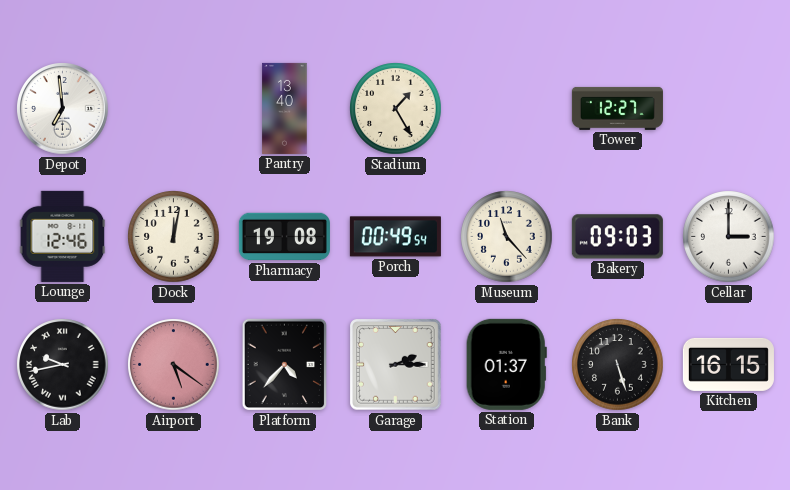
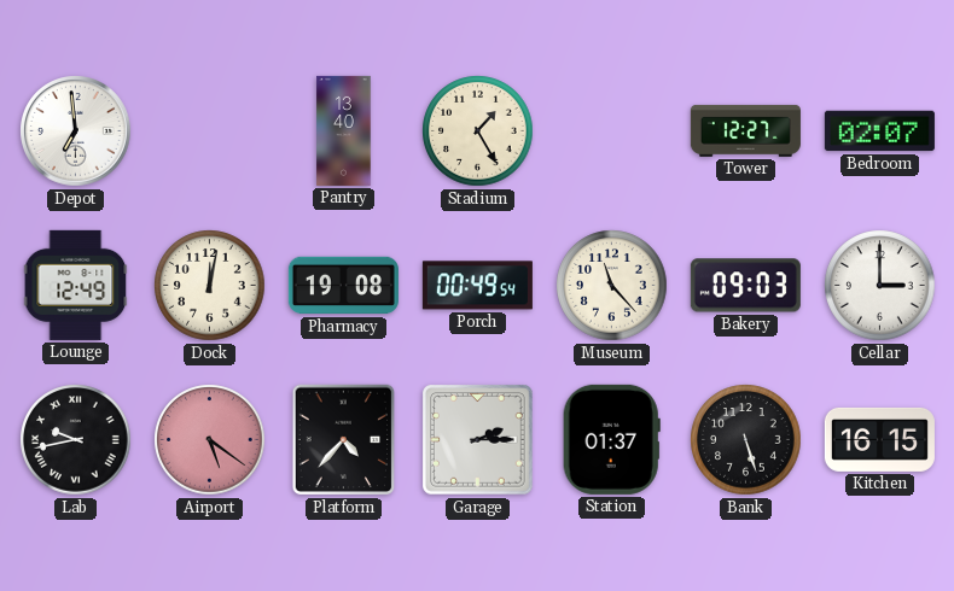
Bedroom: none -> 02:07
Lounge: 12:46 -> 12:49
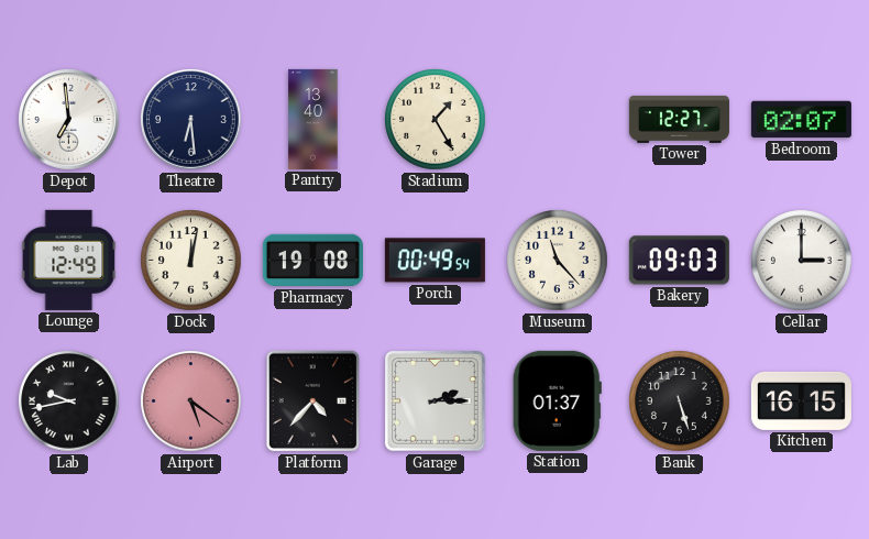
Theatre: none -> 6:29
